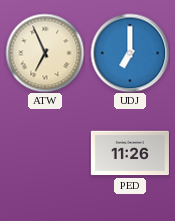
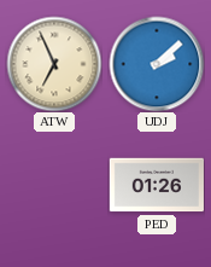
UDJ: 7:00 -> 2:08
PED: 11:26 -> 01:26
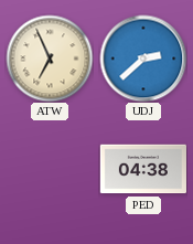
UDJ: 2:08 -> 2:38
PED: 01:26 -> 04:38
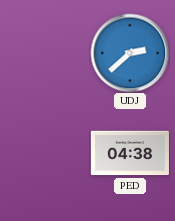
ATW: 6:56 -> none
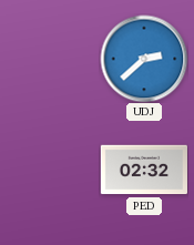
PED: 04:38 -> 02:32
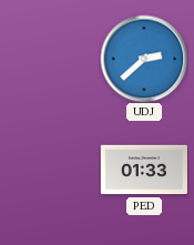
PED: 02:32 -> 01:33
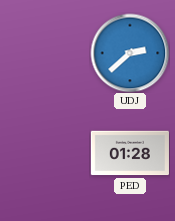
PED: 01:33 -> 01:28
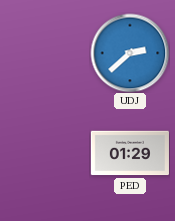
PED: 01:28 -> 01:29
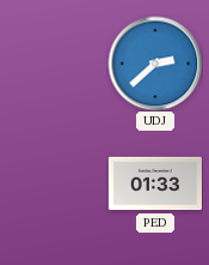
PED: 01:29 -> 01:33
